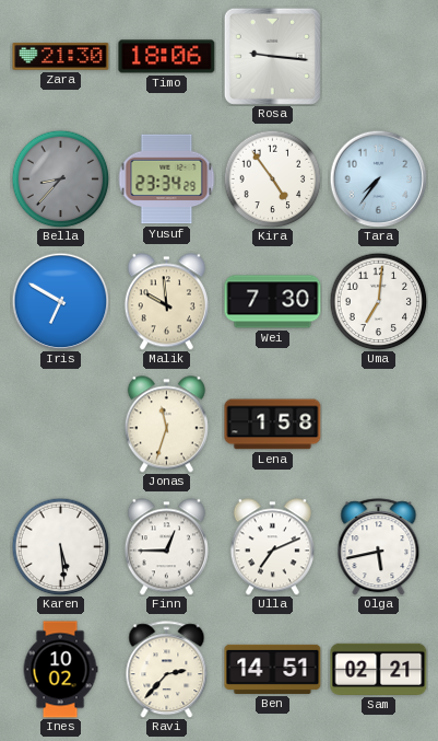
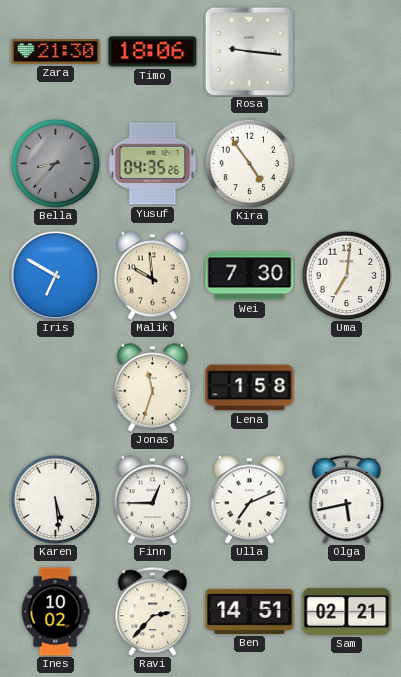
Yusuf: 23:34 -> 04:35
Tara: 7:36 -> none
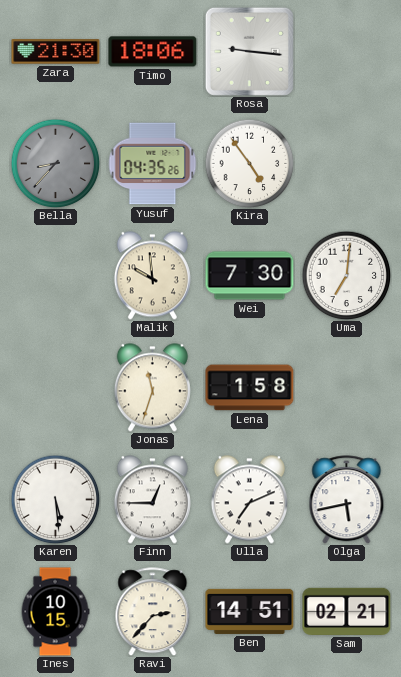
Iris: 6:50 -> none
Ines: 10:02 -> 10:15
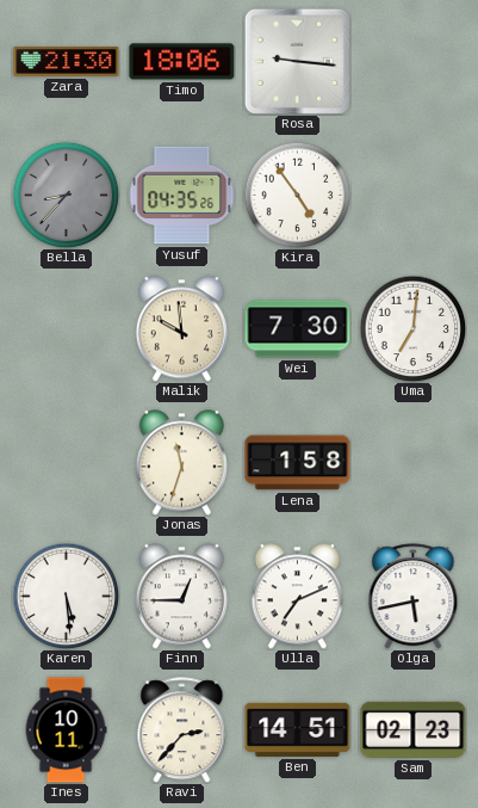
Ines: 10:15 -> 10:11
Sam: 02:21 -> 02:23
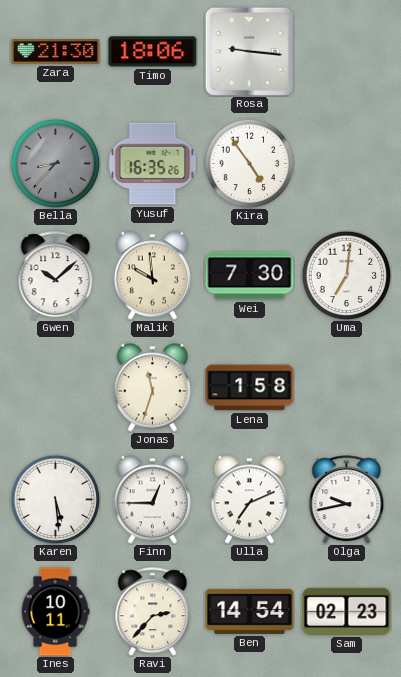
Yusuf: 04:35 -> 16:35
Gwen: none -> 10:08
Olga: 5:43 -> 9:43
Ben: 14:51 -> 14:54
